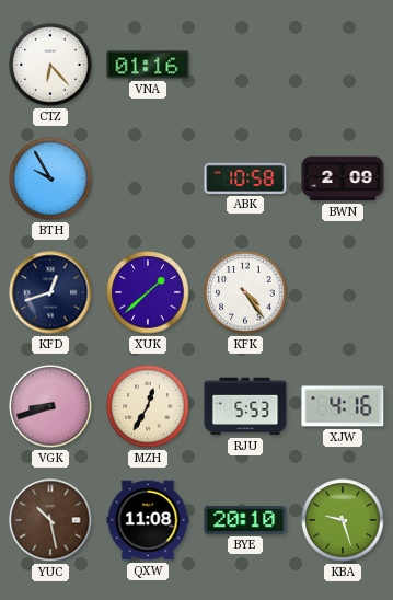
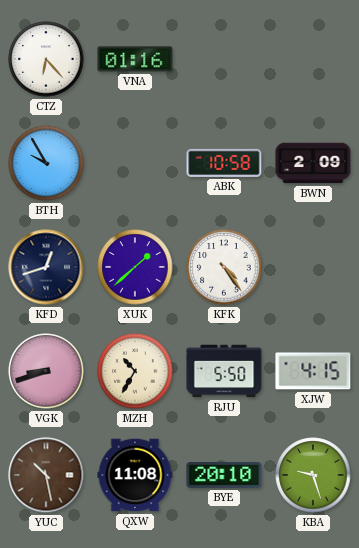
MZH: 12:35 -> 10:35
RJU: 5:53 -> 5:50
XJW: 4:16 -> 4:15
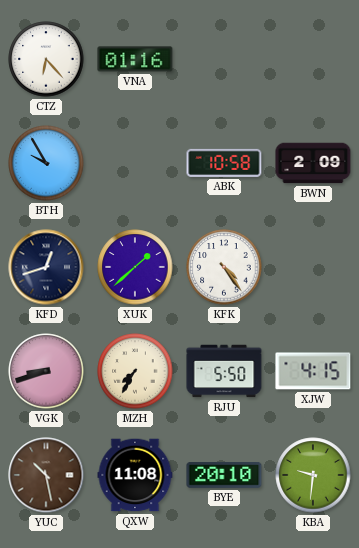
MZH: 10:35 -> 7:35
KBA: 9:27 -> 9:31
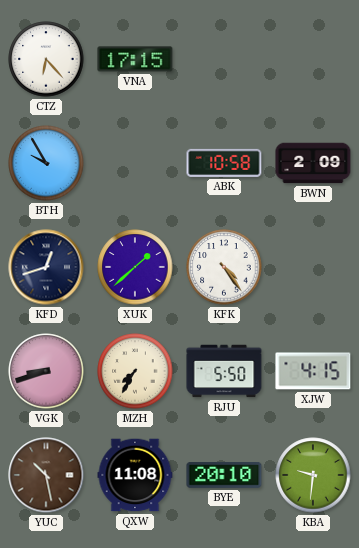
VNA: 01:16 -> 17:15
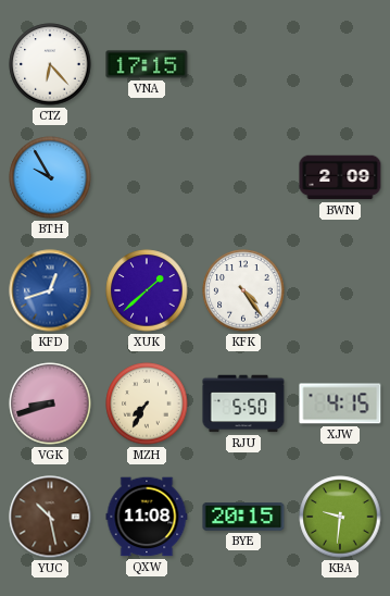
ABK: 10:58 -> none
KFD dial: navy -> blue
BYE: 20:10 -> 20:15
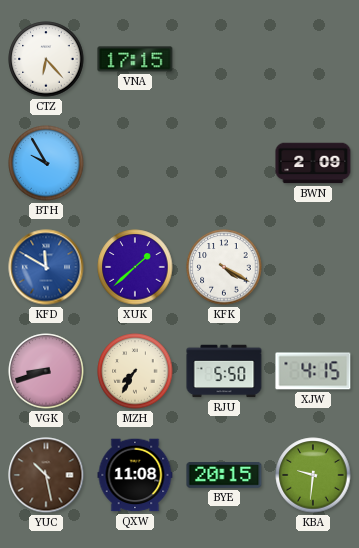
KFD: 12:42 -> 11:50
KFK: 4:24 -> 4:20
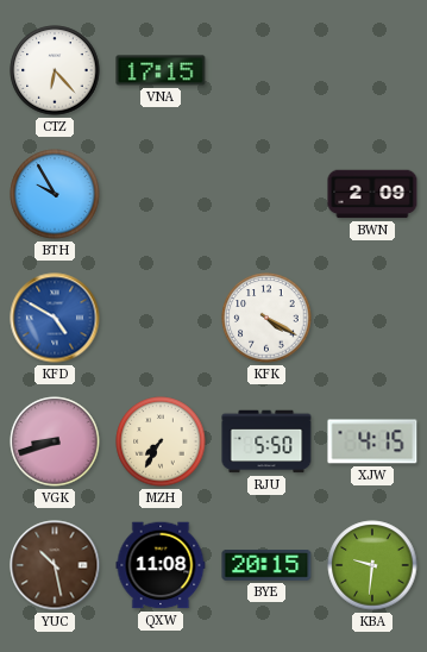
KFD: 11:50 -> 4:50
XUK: 1:38 -> none
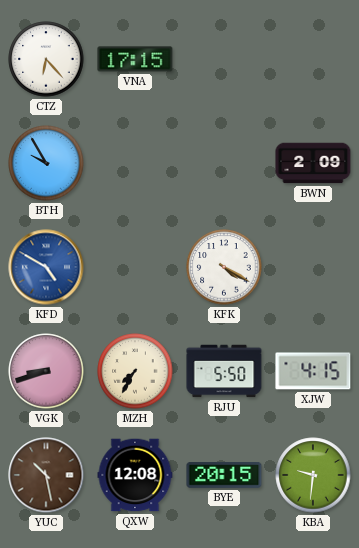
QXW: 11:08 -> 12:08
